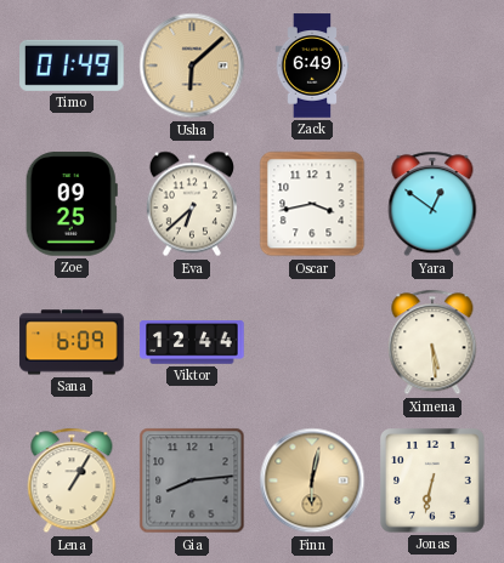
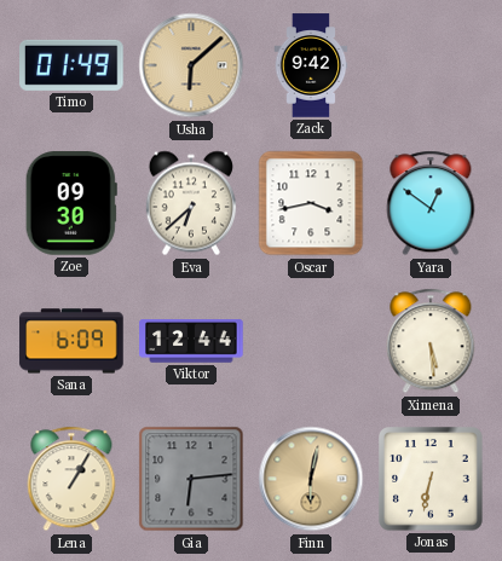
Zack: 6:49 -> 9:42
Zoe: 09:25 -> 09:30
Gia: 8:14 -> 6:14
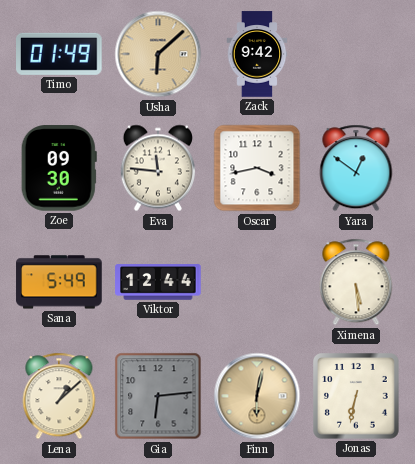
Eva: 6:38 -> 11:46
Sana: 6:09 -> 5:49
Lena: 1:05 -> 1:08
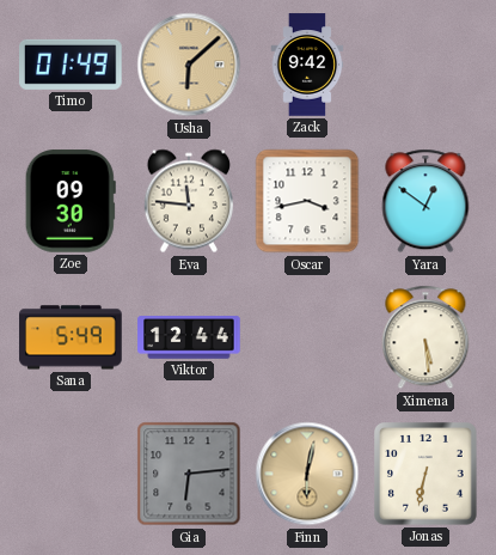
Lena: 1:08 -> none
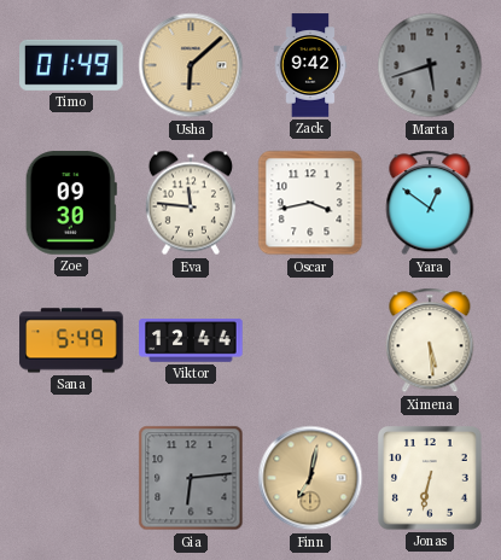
Marta: none -> 5:42
Finn: 6:02 -> 7:02
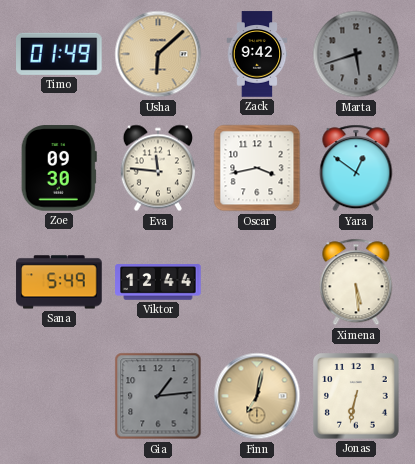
Gia: 6:14 -> 1:14
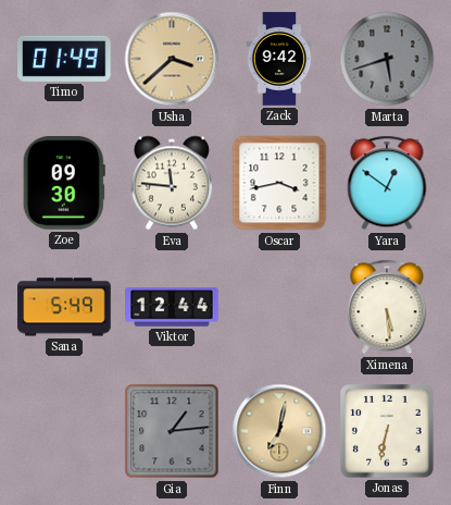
Usha: 6:08 -> 3:38
